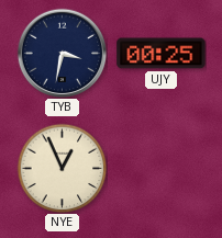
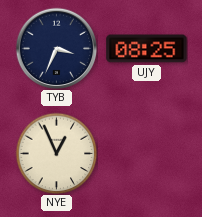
TYB: 3:32 -> 3:34
UJY: 00:25 -> 08:25
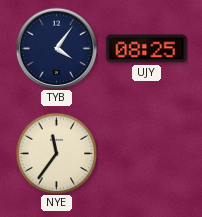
TYB: 3:34 -> 4:06
NYE: 12:56 -> 11:36
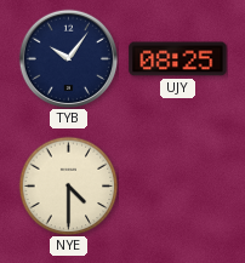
TYB: 4:06 -> 10:06
NYE: 11:36 -> 4:30
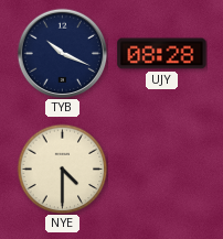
TYB: 10:06 -> 10:19
UJY: 08:25 -> 08:28
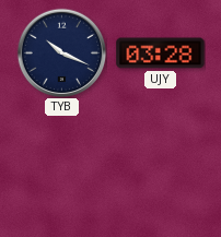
UJY: 08:28 -> 03:28
NYE: 4:30 -> none
